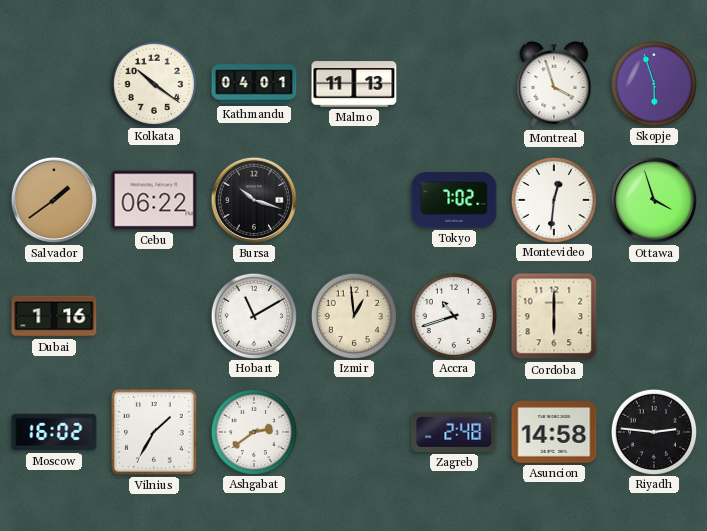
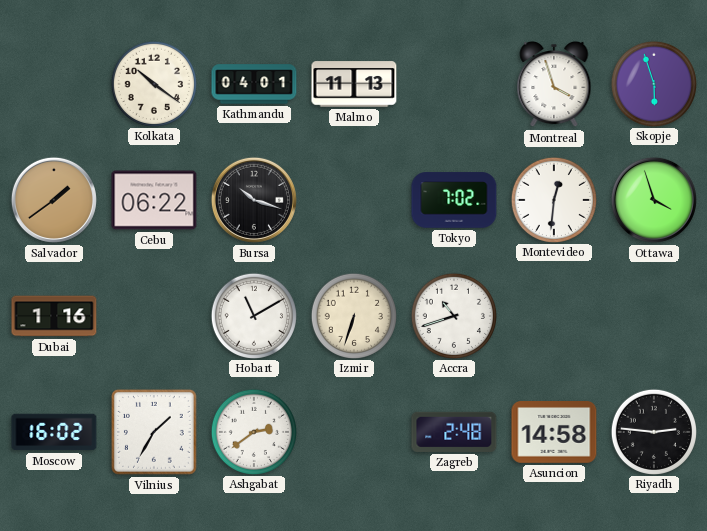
Izmir: 12:59 -> 6:33
Cordoba: 6:00 -> none
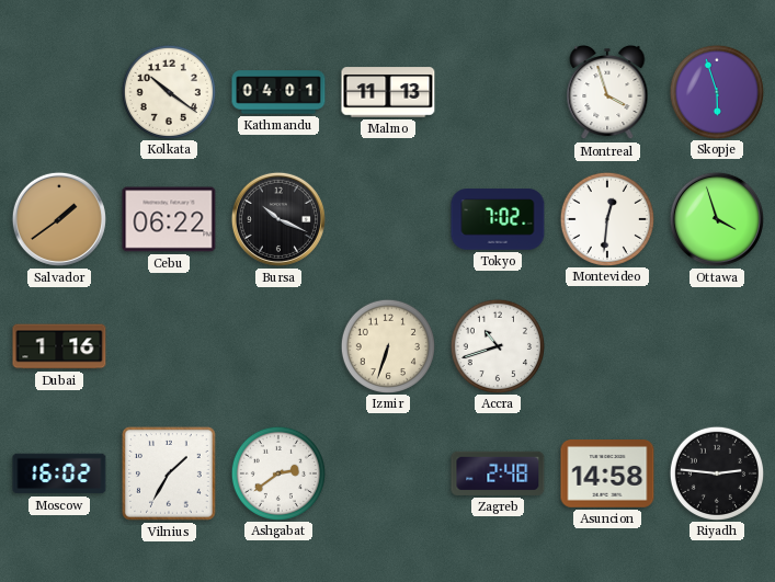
Bursa: 10:18 -> 10:19
Hobart: 11:10 -> none
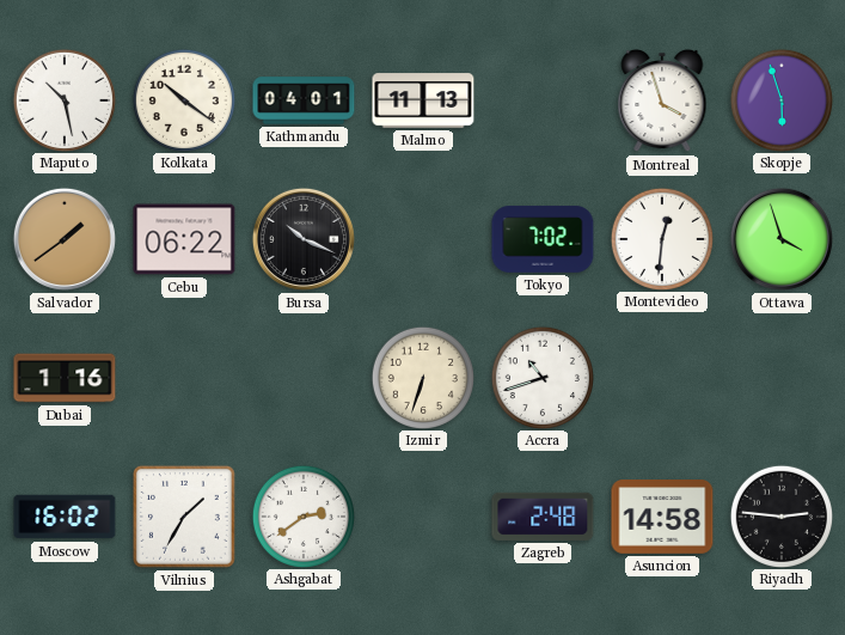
Maputo: none -> 10:28
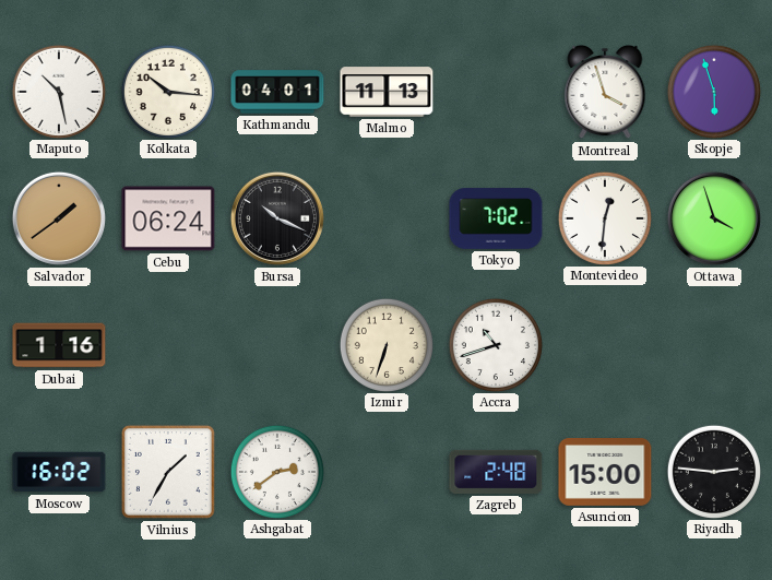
Kolkata: 10:21 -> 10:16
Cebu: 06:22 -> 06:24
Asuncion: 14:58 -> 15:00
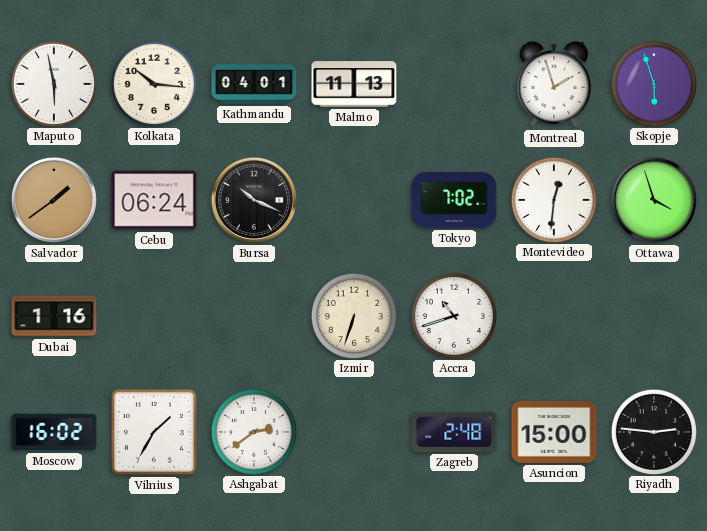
Maputo: 10:28 -> 5:58
Montreal: 3:57 -> 1:57
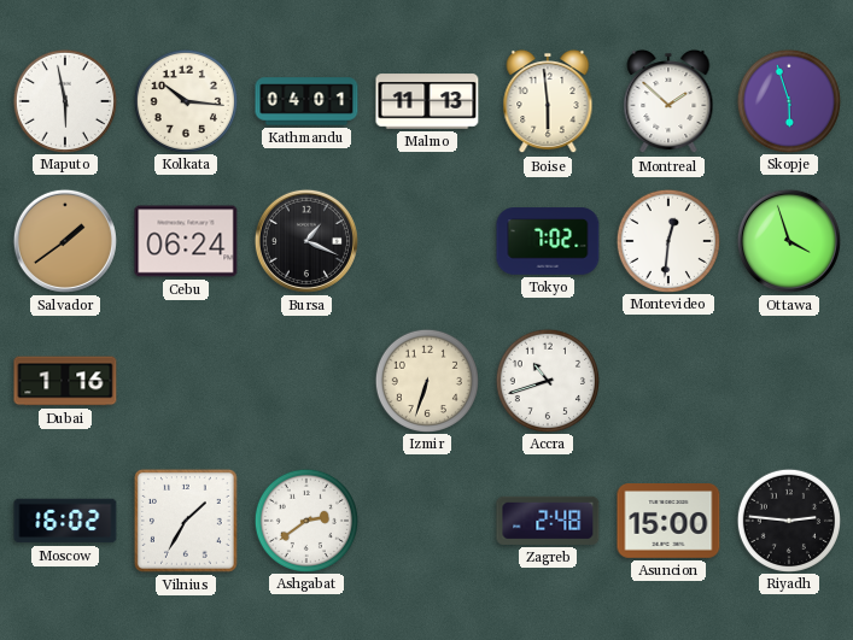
Boise: none -> 5:59
Montreal: 1:57 -> 1:52
Bursa: 10:19 -> 1:19
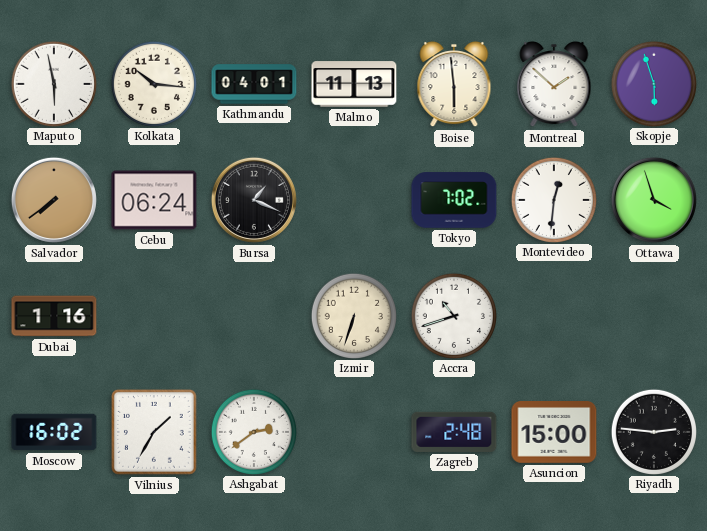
Salvador: 1:39 -> 7:39
